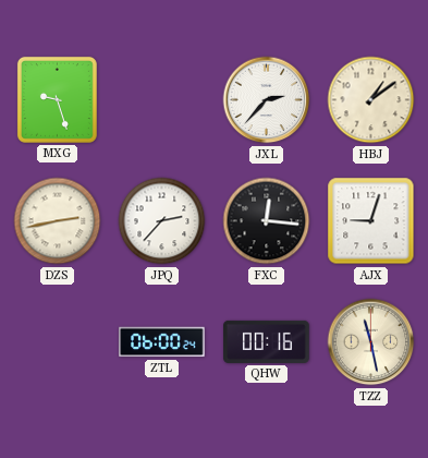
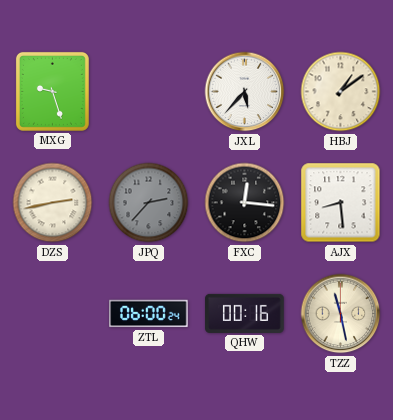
JXL: 2:37 -> 5:37
JPQ dial: white -> grey
AJX: 9:03 -> 8:29
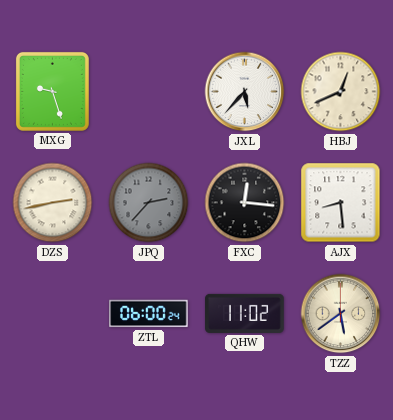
HBJ: 1:09 -> 12:41
QHW: 00:16 -> 11:02
TZZ: 11:28 -> 5:39
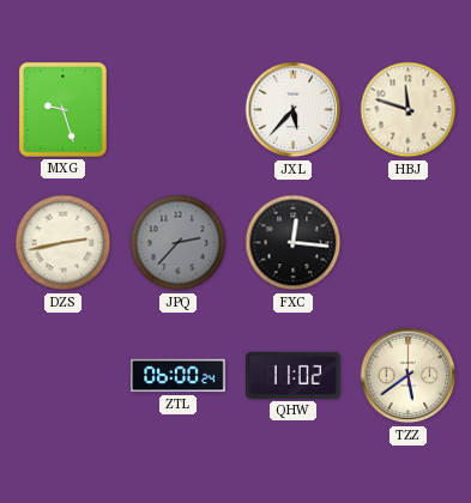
HBJ: 12:41 -> 11:48
AJX: 8:29 -> none
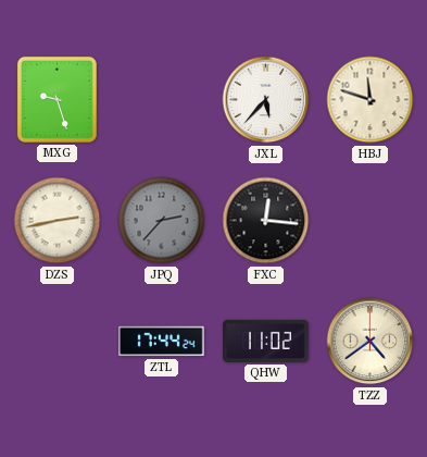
ZTL: 06:00 -> 17:44
TZZ: 5:39 -> 4:39
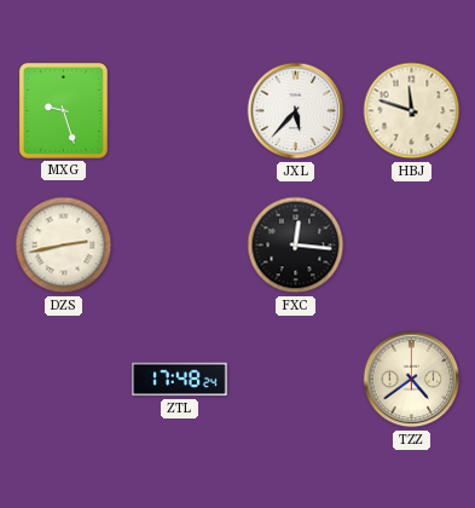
JPQ: 2:37 -> none
ZTL: 17:44 -> 17:48
QHW: 11:02 -> none
